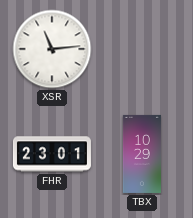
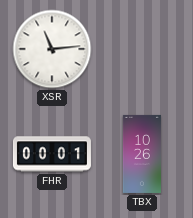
FHR: 23:01 -> 00:01
TBX: 10:29 -> 10:26
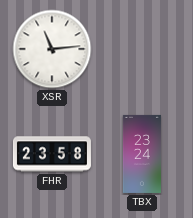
FHR: 00:01 -> 23:58
TBX: 10:26 -> 23:24
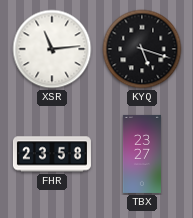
KYQ: none -> 5:18
TBX: 23:24 -> 23:27
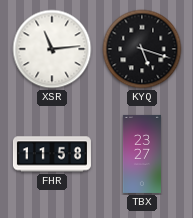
FHR: 23:58 -> 11:58
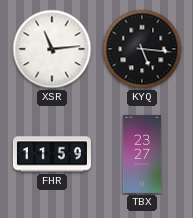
KYQ: 5:18 -> 5:16
FHR: 11:58 -> 11:59
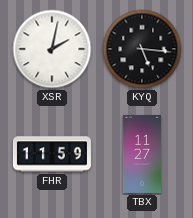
XSR: 11:14 -> 2:02
TBX: 23:27 -> 11:27
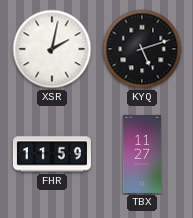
KYQ: 5:16 -> 5:12
